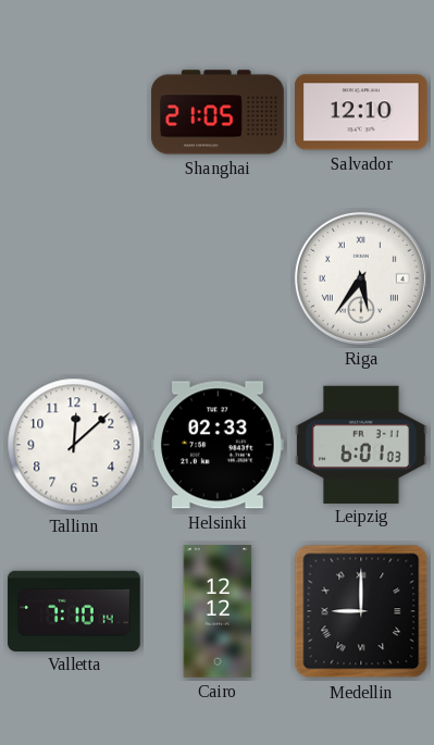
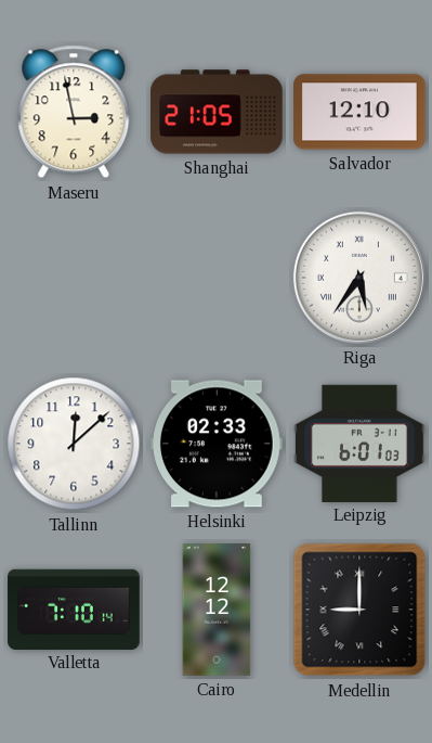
Maseru: none -> 2:58
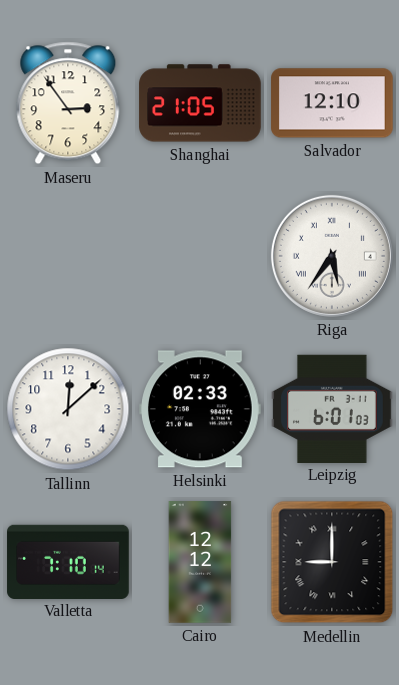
Maseru: 2:58 -> 2:54
